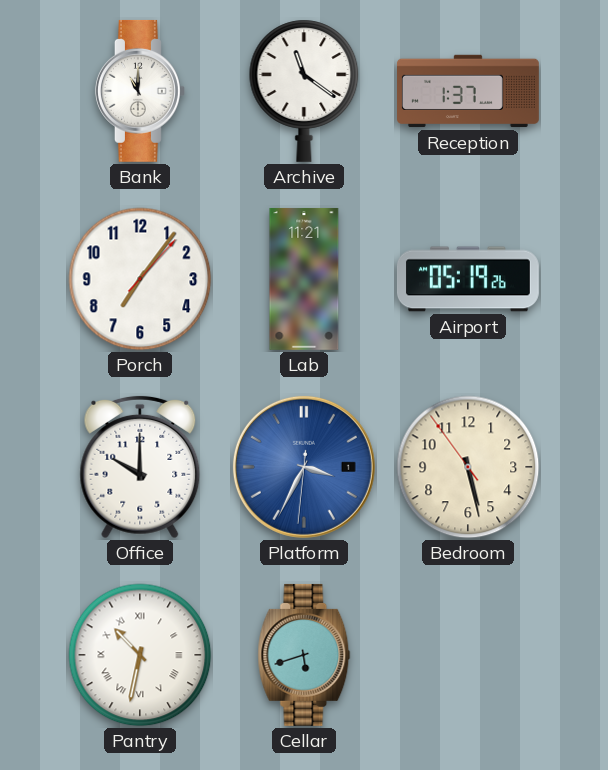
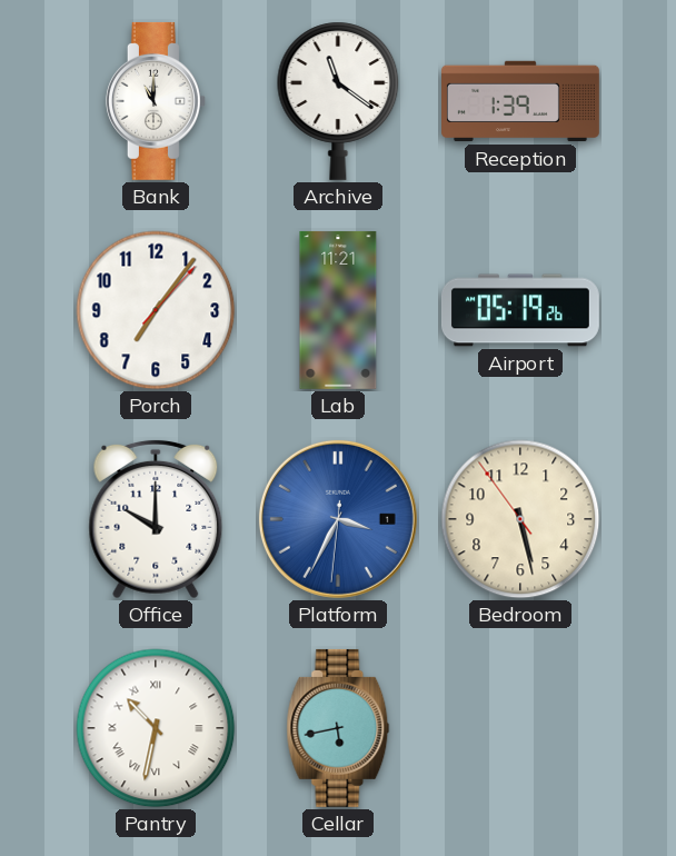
Reception: 1:37 -> 1:39
Cellar: 5:42 -> 5:43
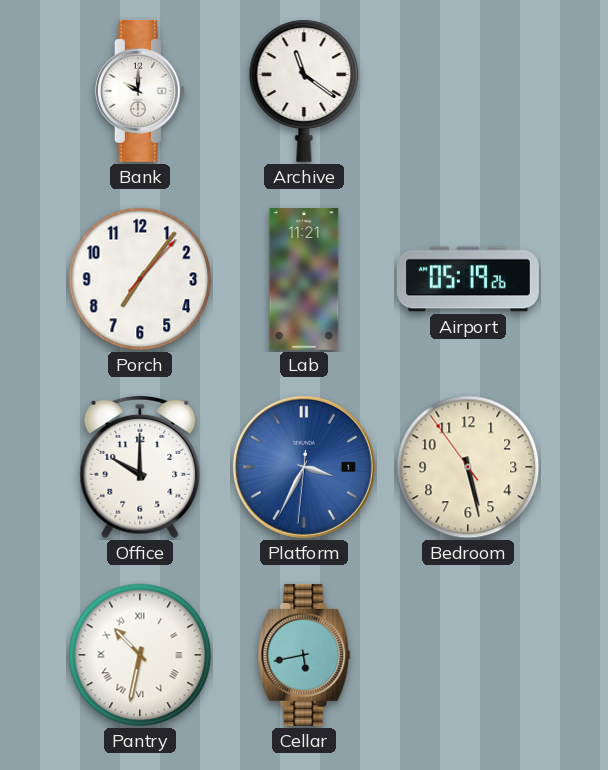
Bank: 11:00 -> 10:00
Reception: 1:39 -> none
